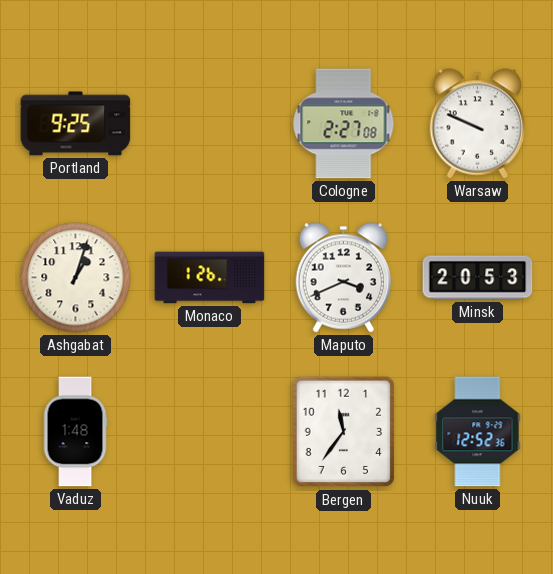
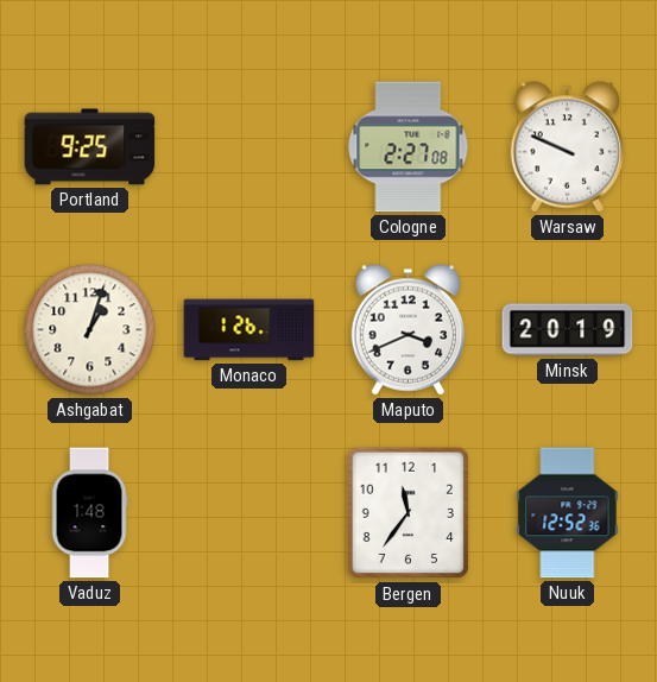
Minsk: 20:53 -> 20:19
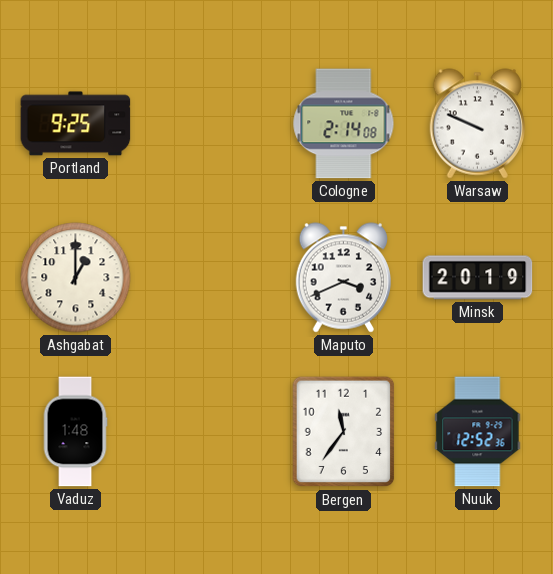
Cologne: 2:27 -> 2:14
Ashgabat: 1:03 -> 1:00
Monaco: 1:26 -> none
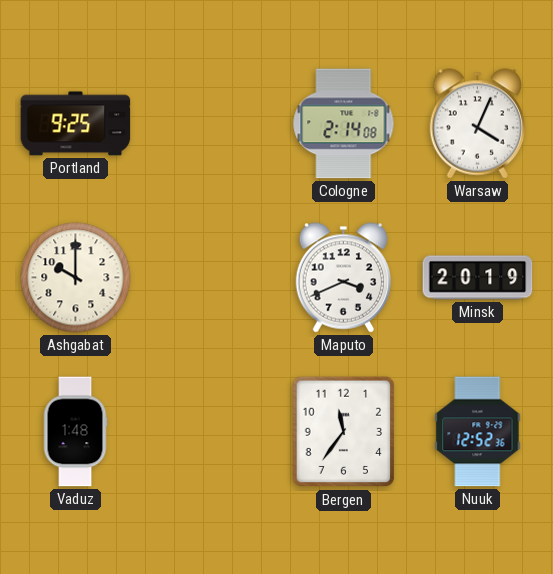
Warsaw: 9:49 -> 4:04
Ashgabat: 1:00 -> 10:00
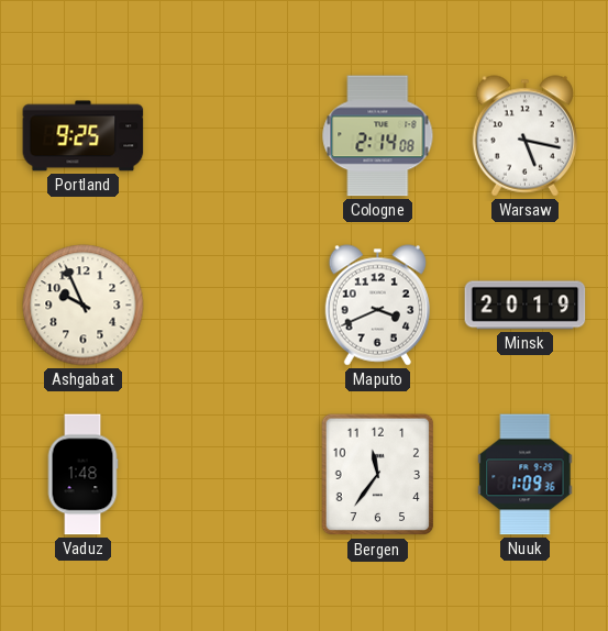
Warsaw: 4:04 -> 5:17
Ashgabat: 10:00 -> 9:56
Nuuk: 12:52 -> 1:09
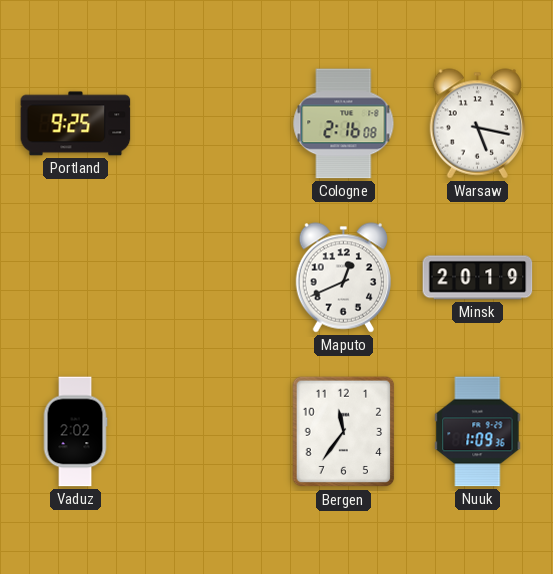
Cologne: 2:14 -> 2:16
Ashgabat: 9:56 -> none
Maputo: 3:41 -> 12:41
Vaduz: 1:48 -> 2:02
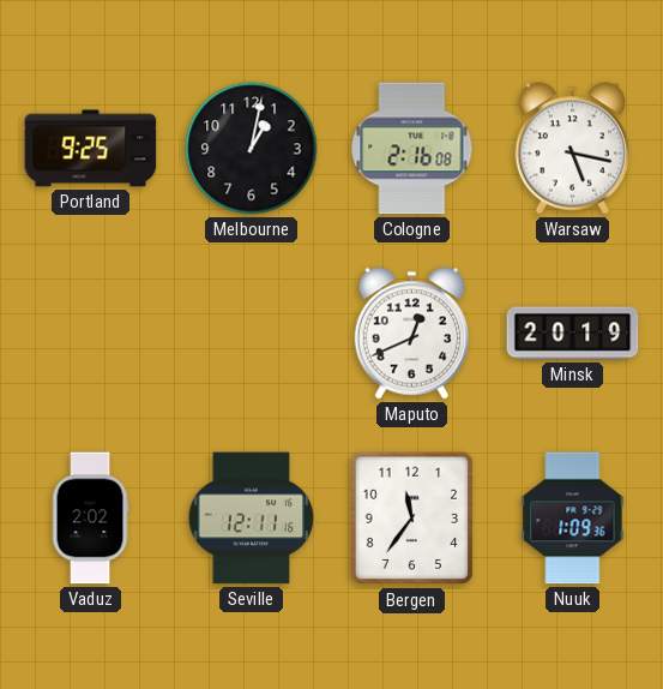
Melbourne: none -> 1:02
Seville: none -> 12:11
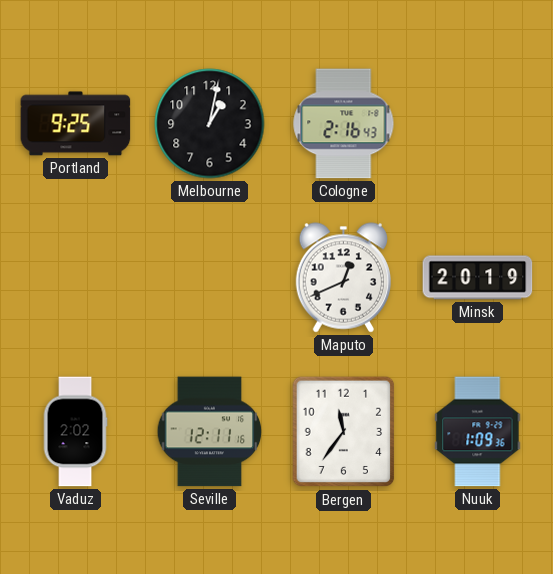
Cologne: 2:16:08 -> 2:16:43
Warsaw: 5:17 -> none
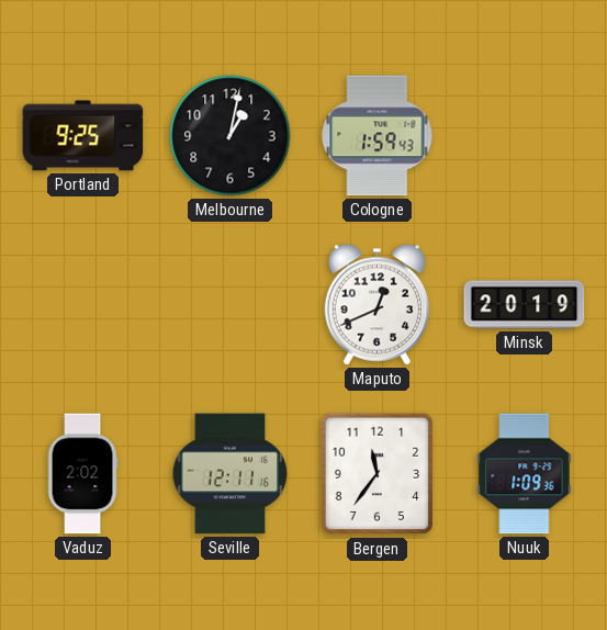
Cologne: 2:16 -> 1:59
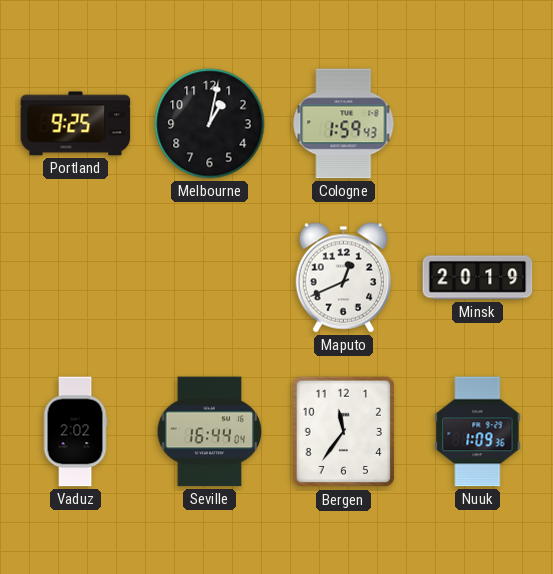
Seville: 12:11 -> 16:44
